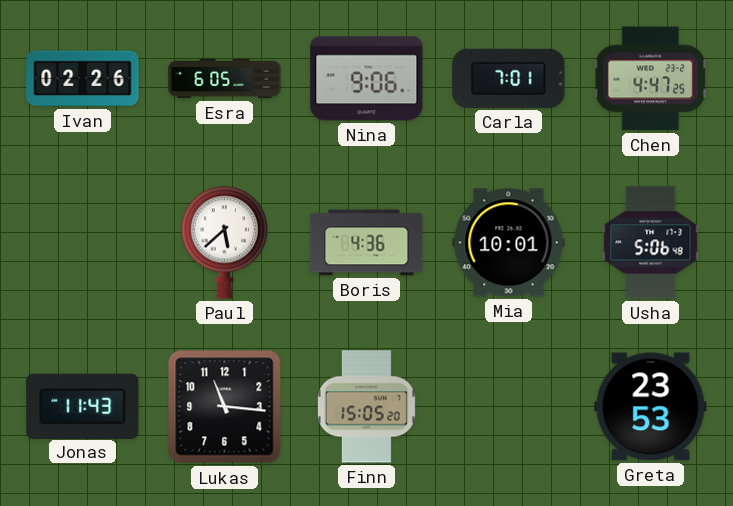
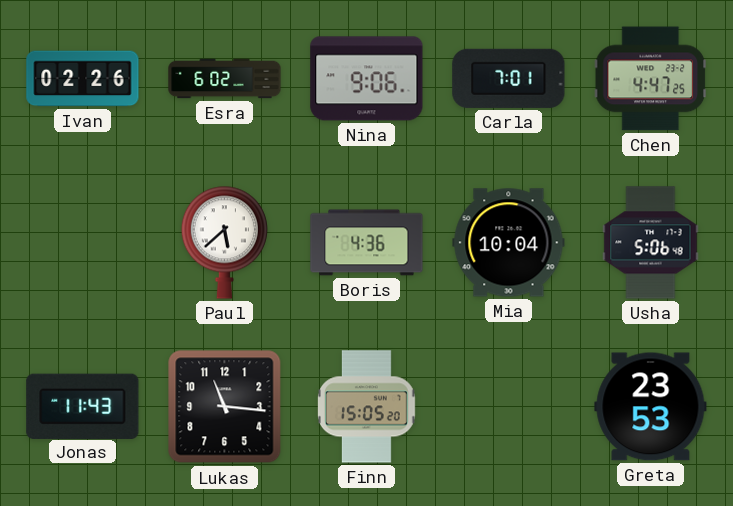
Esra: 6:05 -> 6:02
Mia: 10:01 -> 10:04
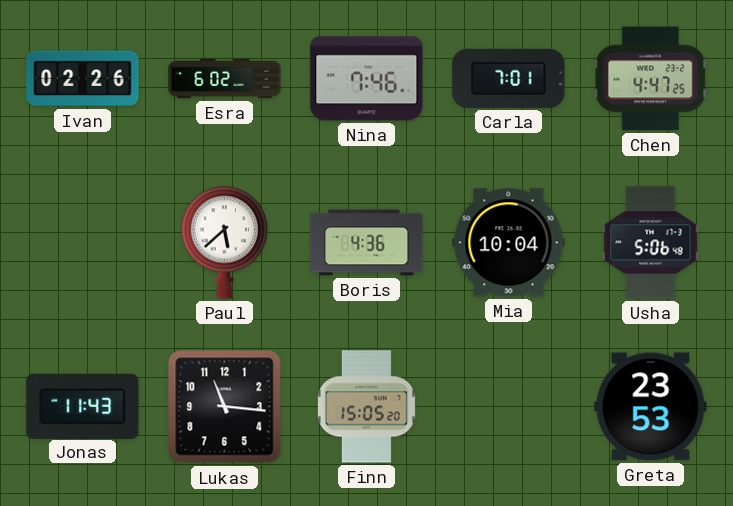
Nina: 9:06 -> 7:46
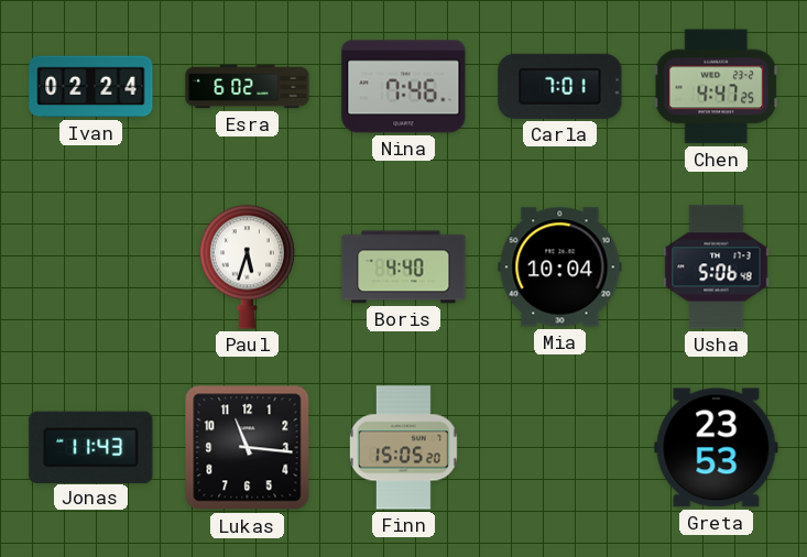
Ivan: 02:26 -> 02:24
Paul: 5:38 -> 5:33
Boris: 4:36 -> 4:40
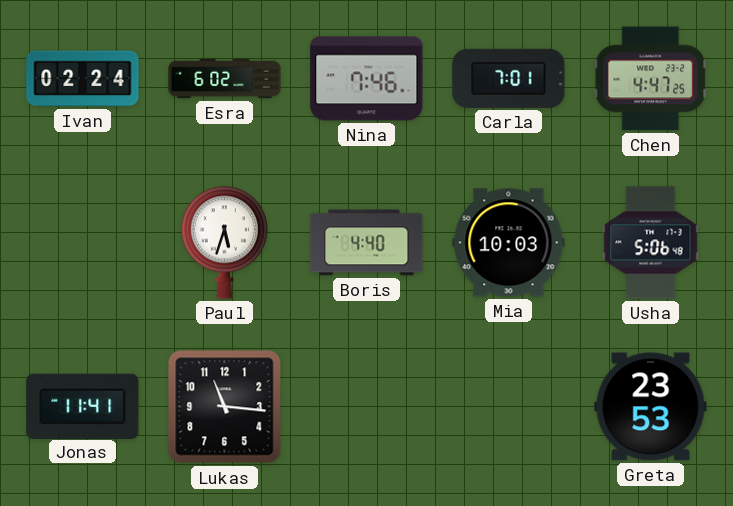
Mia: 10:04 -> 10:03
Jonas: 11:43 -> 11:41
Finn: 15:05 -> none
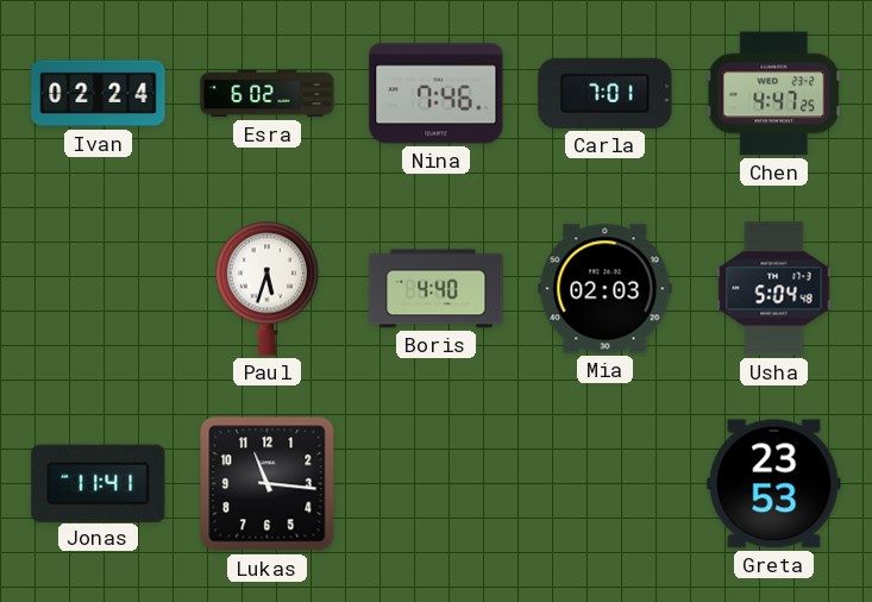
Mia: 10:03 -> 02:03
Usha: 5:06 -> 5:04
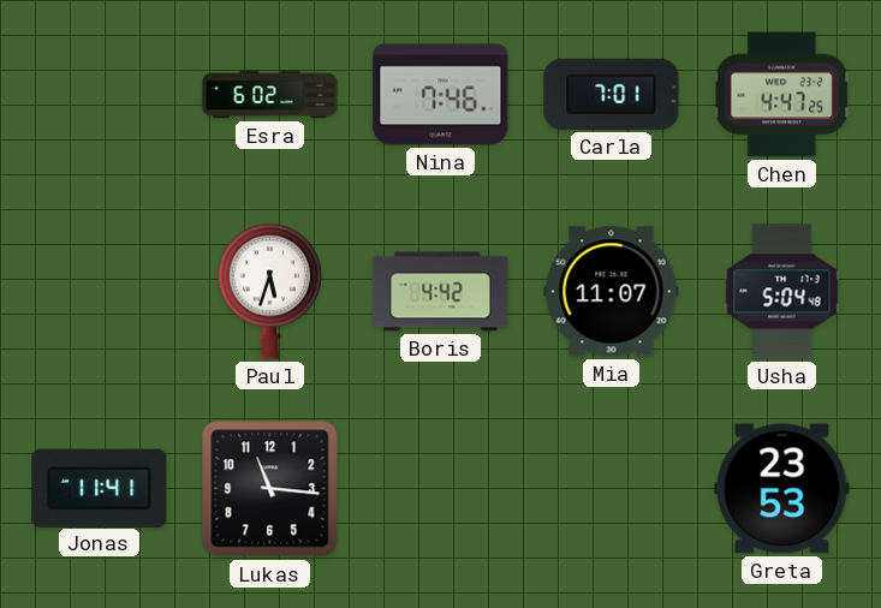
Ivan: 02:24 -> none
Boris: 4:40 -> 4:42
Mia: 02:03 -> 11:07
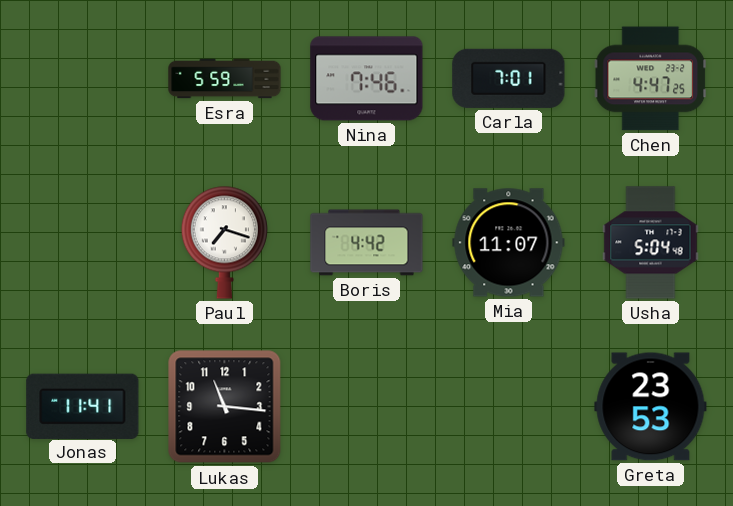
Esra: 6:02 -> 5:59
Paul: 5:33 -> 7:18
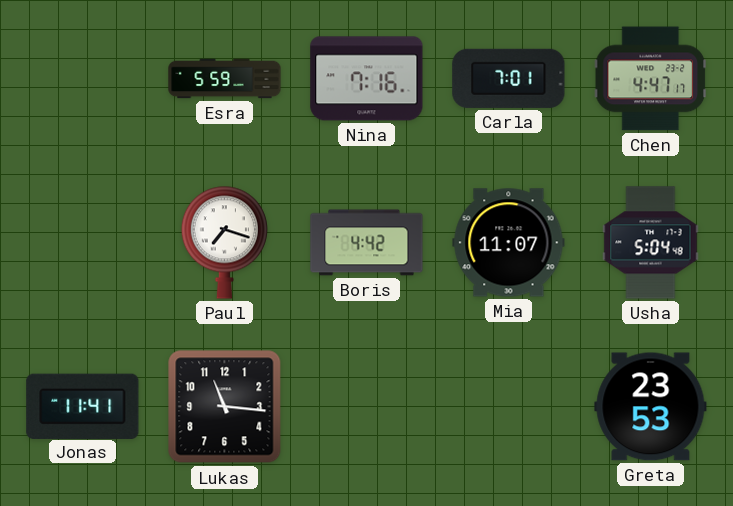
Nina: 7:46 -> 7:16
Chen: 4:47:25 -> 4:47:17
